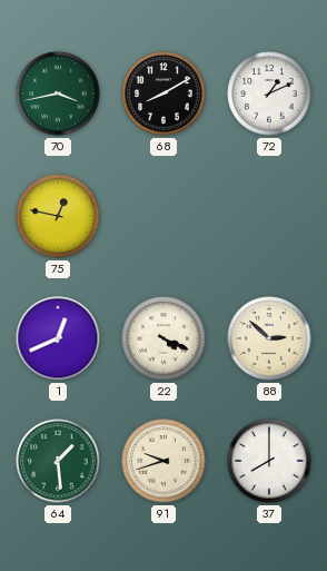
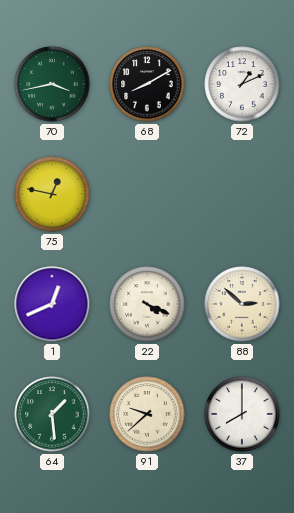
91: 9:42 -> 9:38
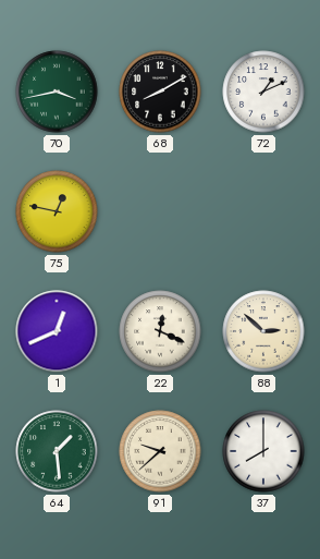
22: 4:19 -> 12:19
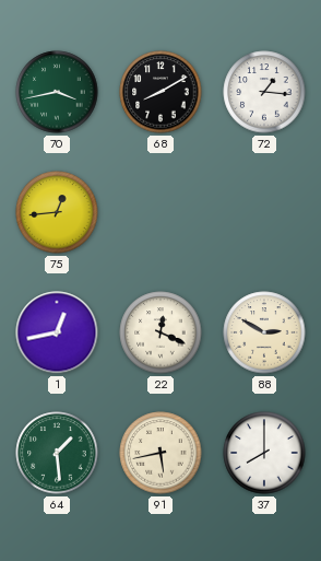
72: 1:11 -> 1:16
75: 12:47 -> 12:44
1: 12:41 -> 12:43
88: 2:52 -> 2:50
91: 9:38 -> 5:43
